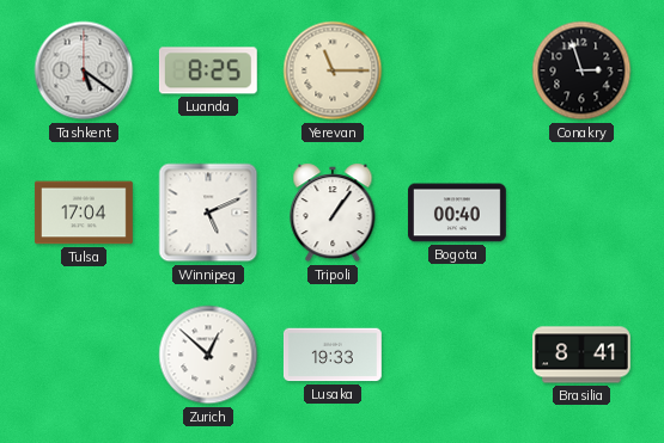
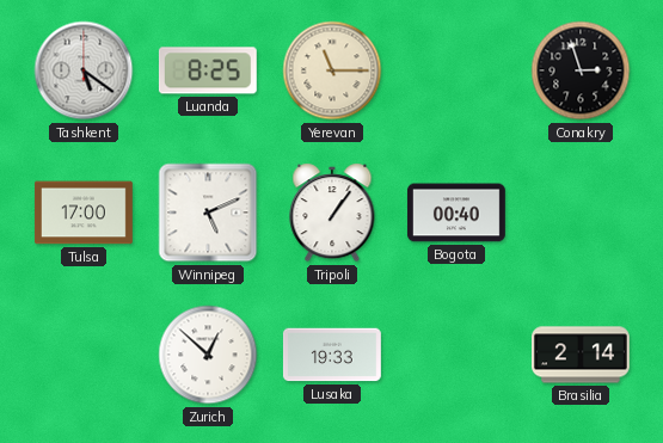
Tulsa: 17:04 -> 17:00
Brasilia: 8:41 -> 2:14
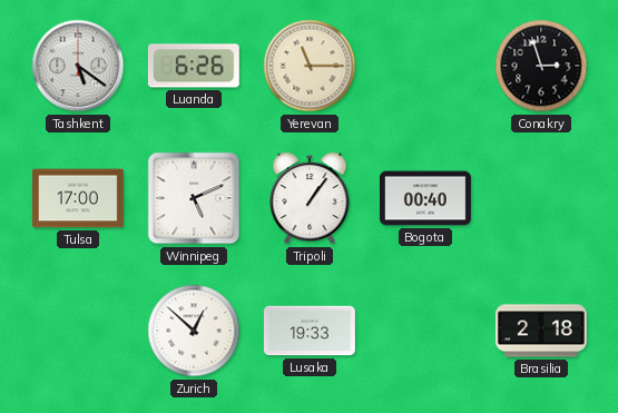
Luanda: 8:25 -> 6:26
Brasilia: 2:14 -> 2:18
